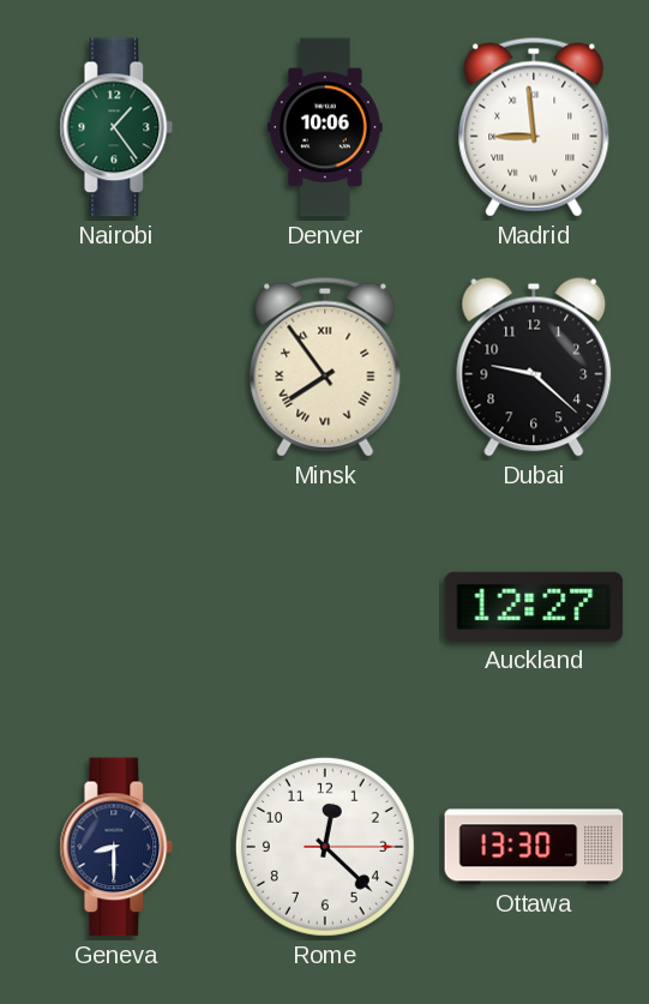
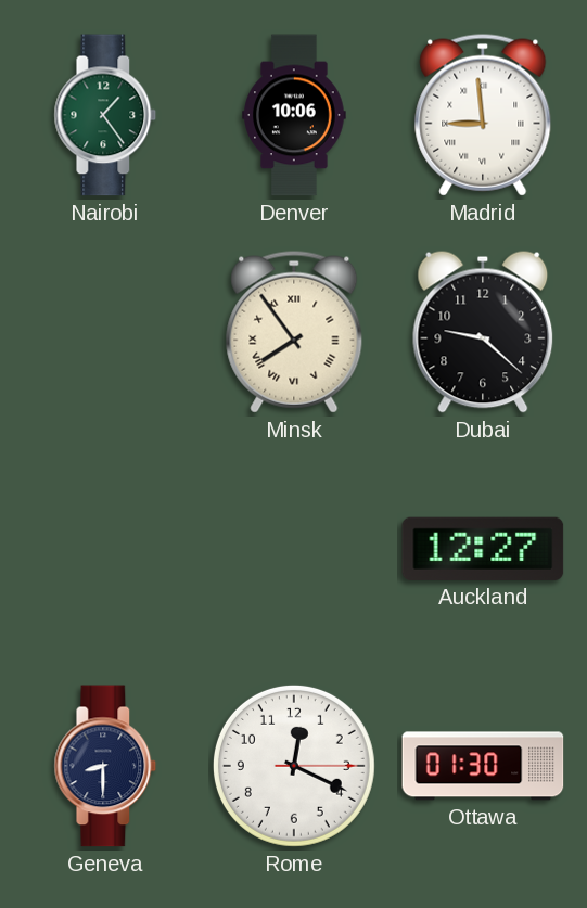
Rome: 12:22 -> 12:19
Ottawa: 13:30 -> 01:30
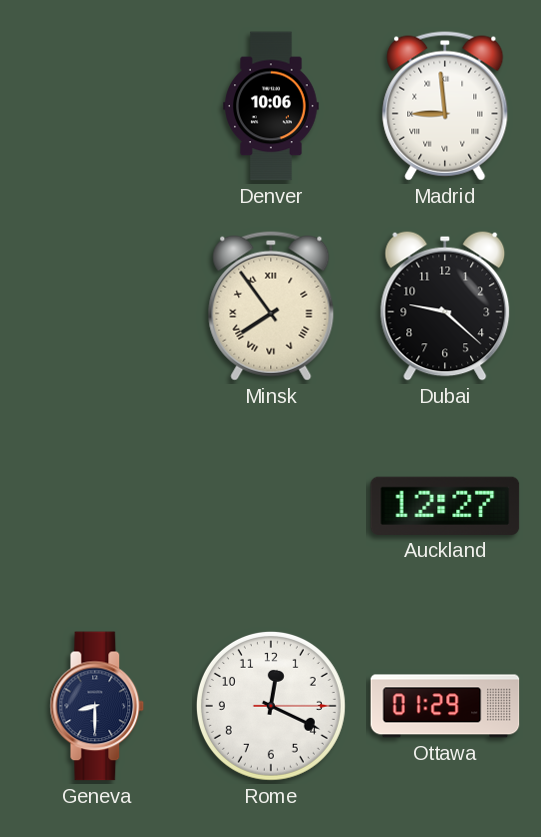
Nairobi: 1:24 -> none
Ottawa: 01:30 -> 01:29
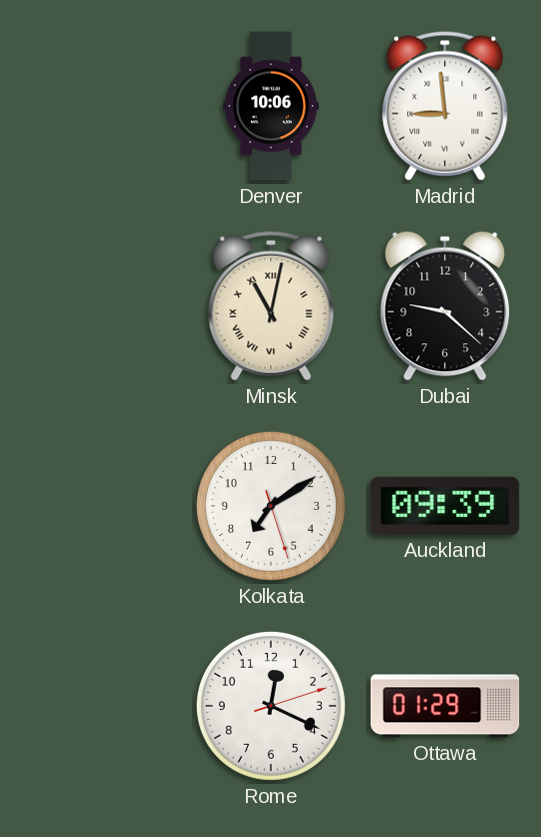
Minsk: 7:54 -> 11:02
Kolkata: none -> 7:09
Auckland: 12:27 -> 09:39
Geneva: 8:30 -> none
Rome: 12:19:15 -> 12:19:12
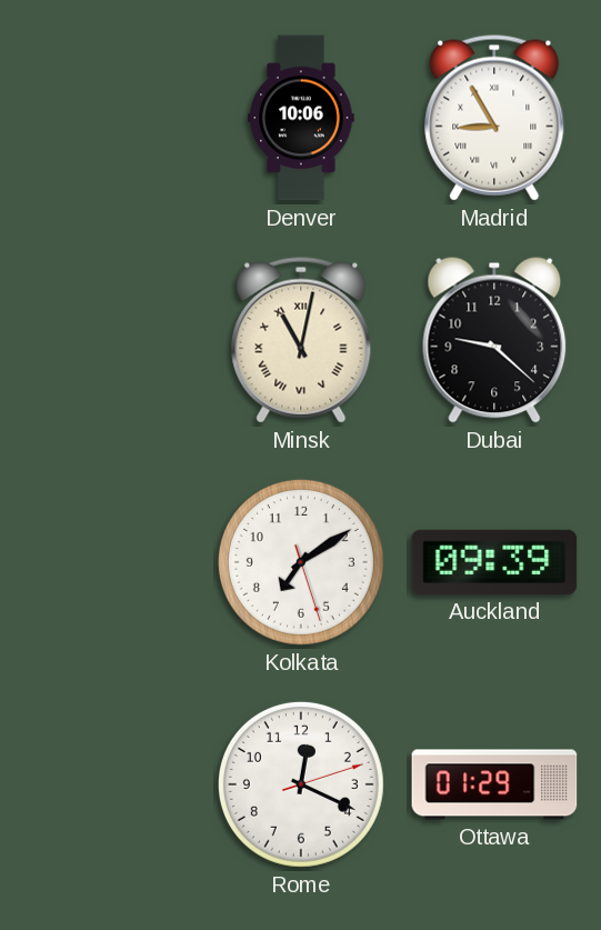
Madrid: 8:59 -> 8:55
